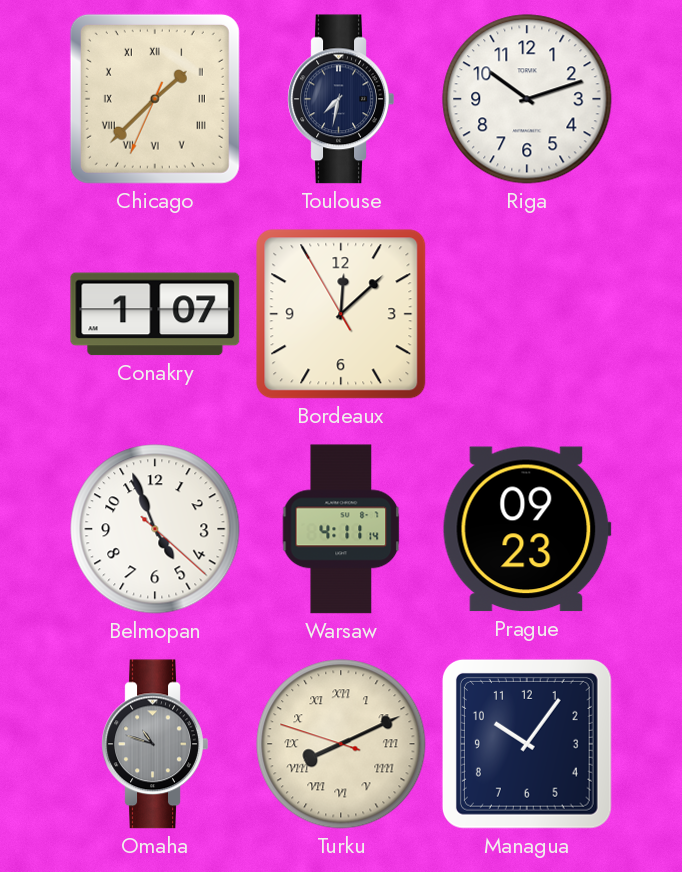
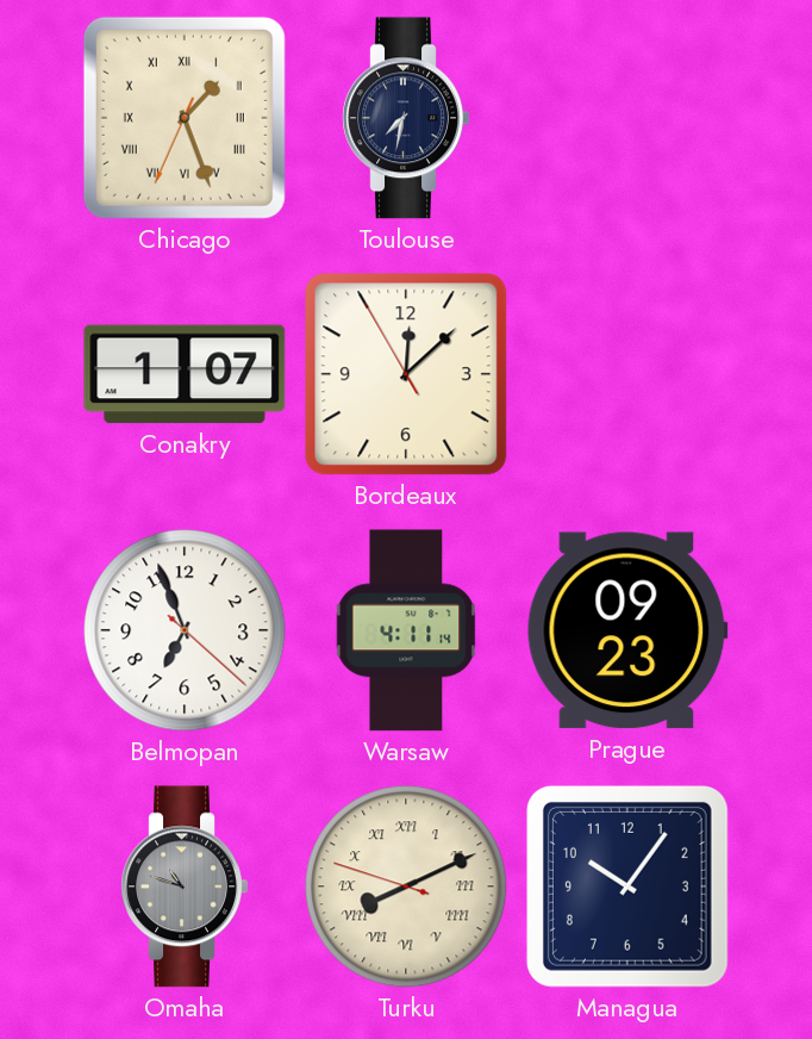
Chicago: 1:37 -> 1:26
Riga: 10:12 -> none
Belmopan: 4:56 -> 6:56
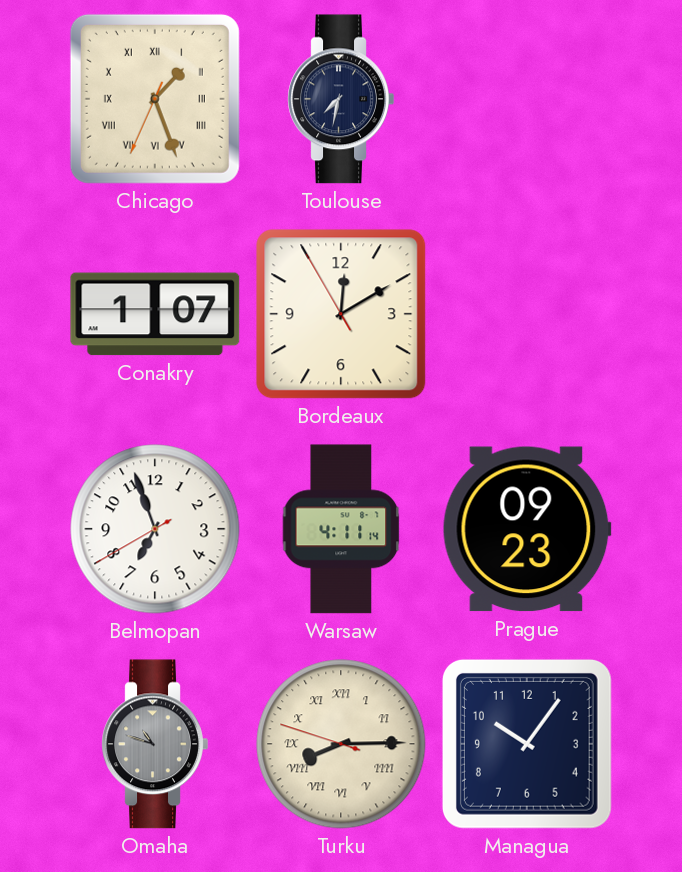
Bordeaux: 12:07 -> 12:09
Belmopan: 6:56:22 -> 6:56:40
Turku: 8:10 -> 8:14
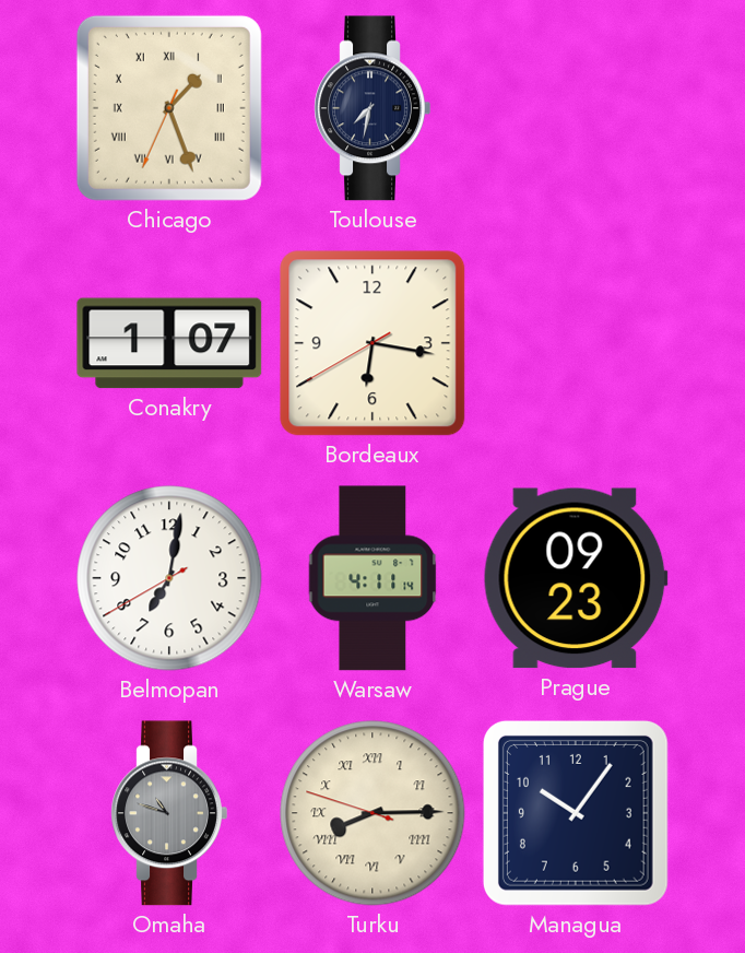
Bordeaux: 12:09 -> 6:16
Belmopan: 6:56 -> 7:01
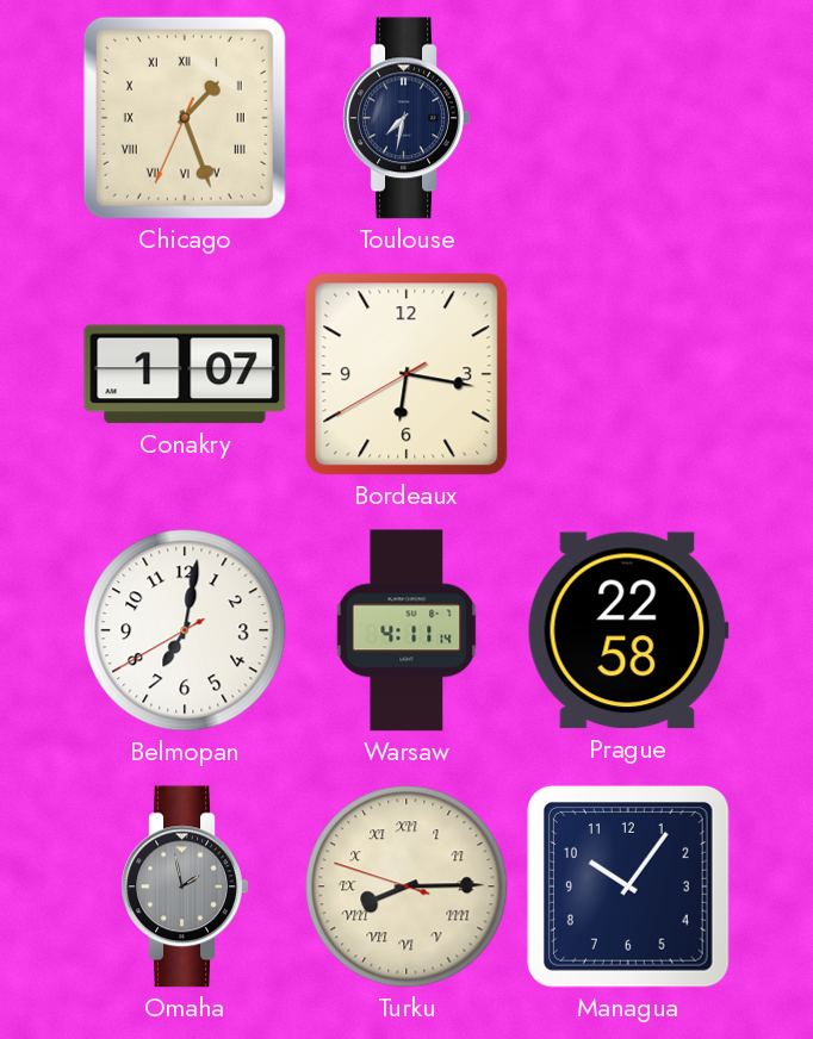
Prague: 09:23 -> 22:58
Omaha: 10:48 -> 1:58
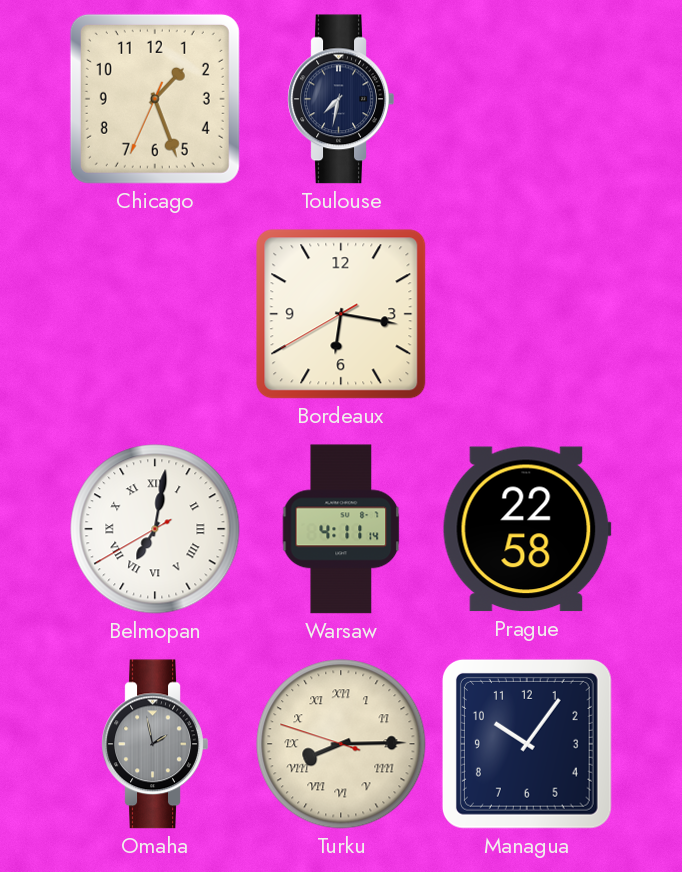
Chicago numerals: Roman -> Arabic
Conakry: 1:07 -> none
Belmopan numerals: Arabic -> Roman
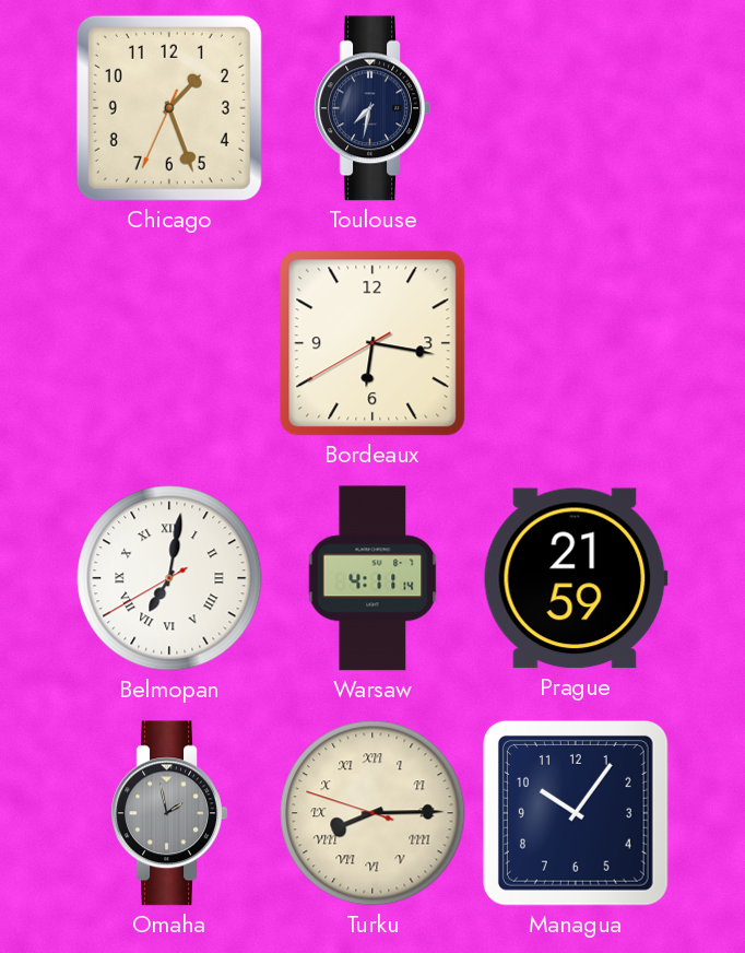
Prague: 22:58 -> 21:59
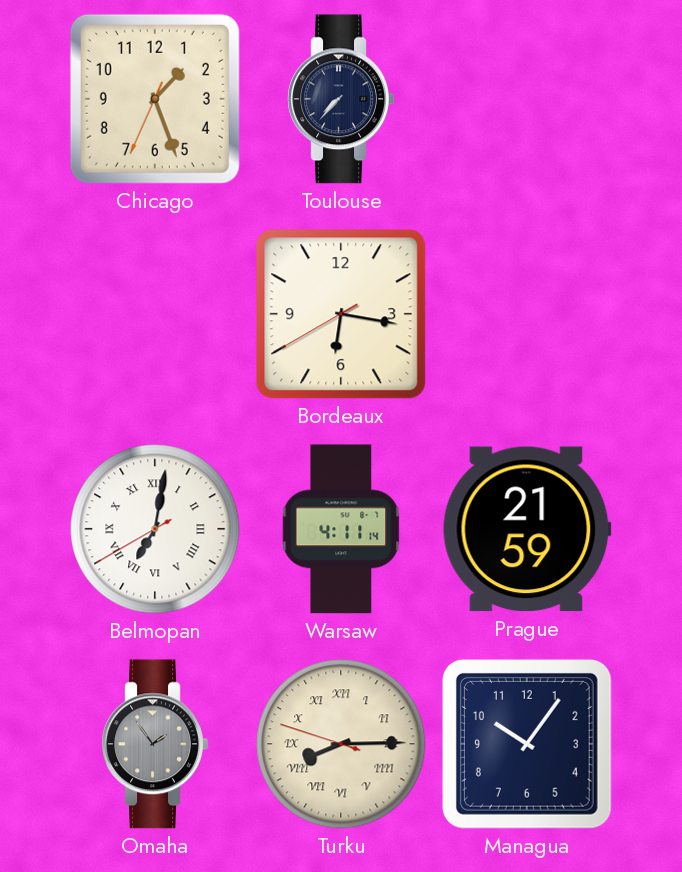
Toulouse: 7:32 -> 7:37
Omaha: 1:58 -> 1:54
